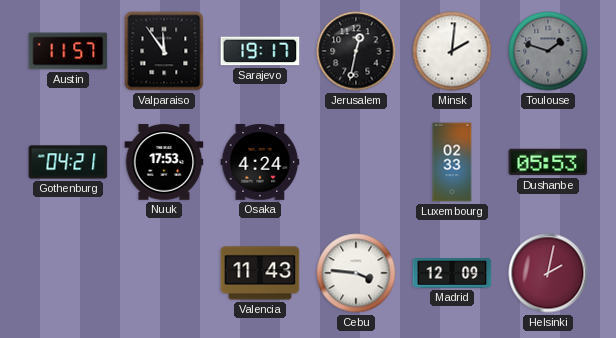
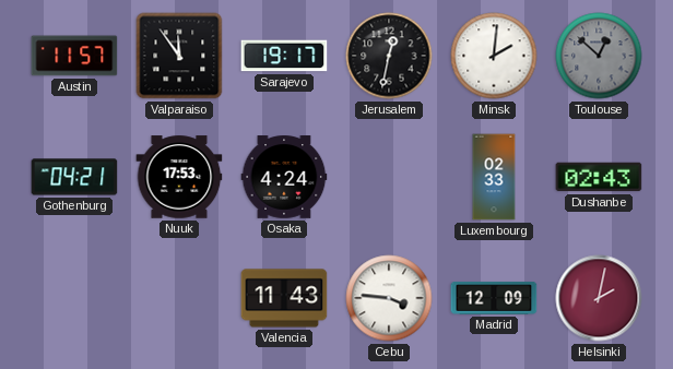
Toulouse: 1:48 -> 12:52
Dushanbe: 05:53 -> 02:43
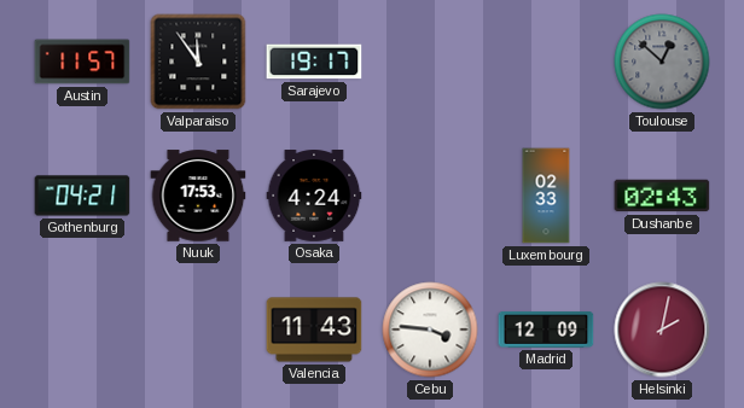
Jerusalem: 12:32 -> none
Minsk: 2:01 -> none
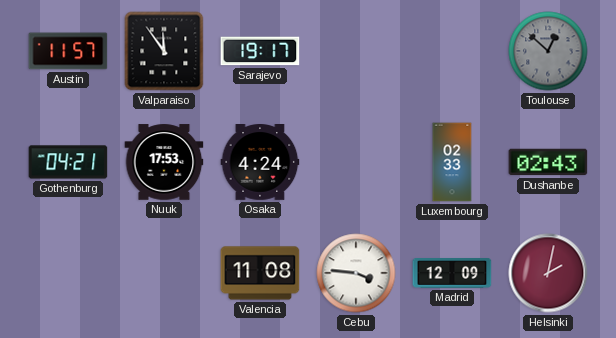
Valencia: 11:43 -> 11:08
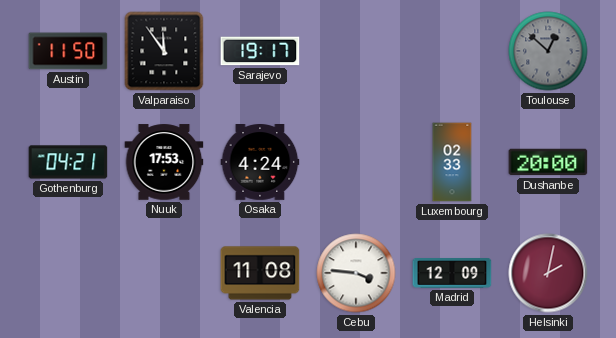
Austin: 11:57 -> 11:50
Dushanbe: 02:43 -> 20:00
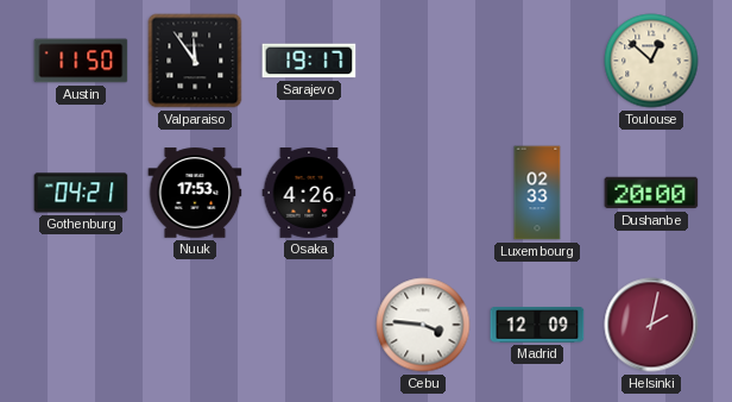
Toulouse dial: grey -> cream
Osaka: 4:24 -> 4:26
Valencia: 11:08 -> none
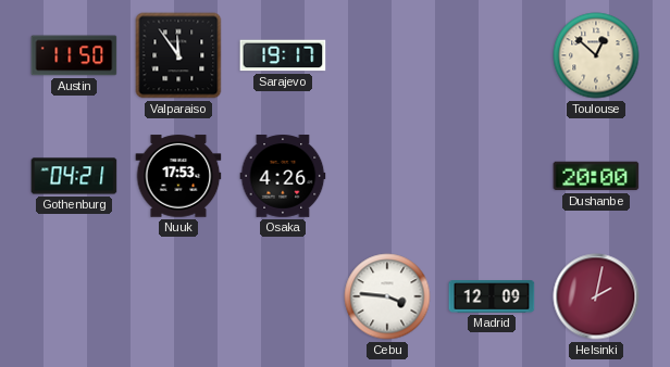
Luxembourg: 02:33 -> none
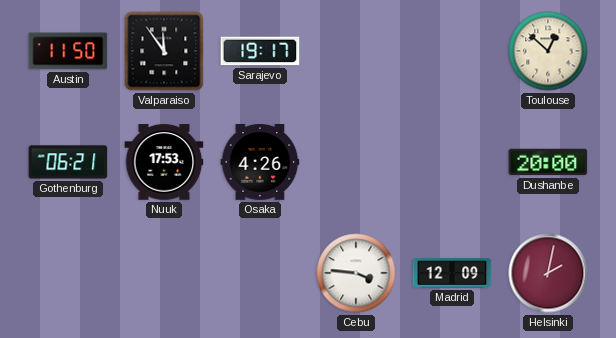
Gothenburg: 04:21 -> 06:21
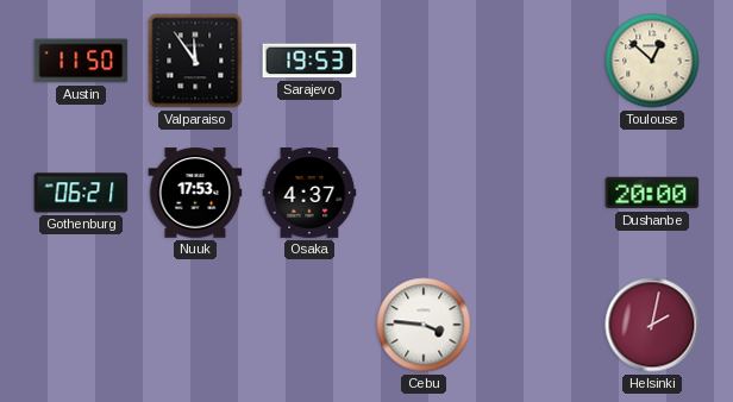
Sarajevo: 19:17 -> 19:53
Osaka: 4:26 -> 4:37
Madrid: 12:09 -> none
